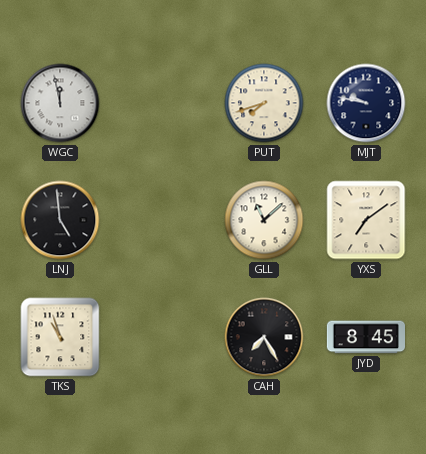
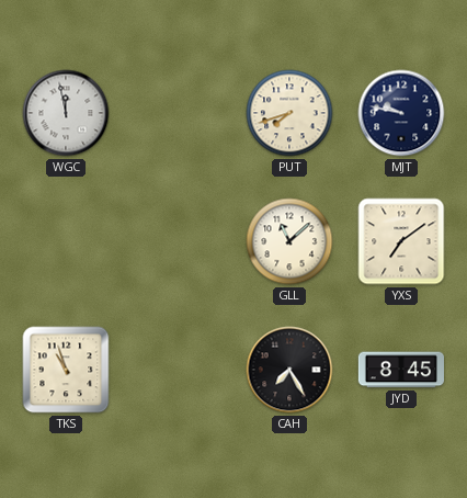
LNJ: 4:59 -> none
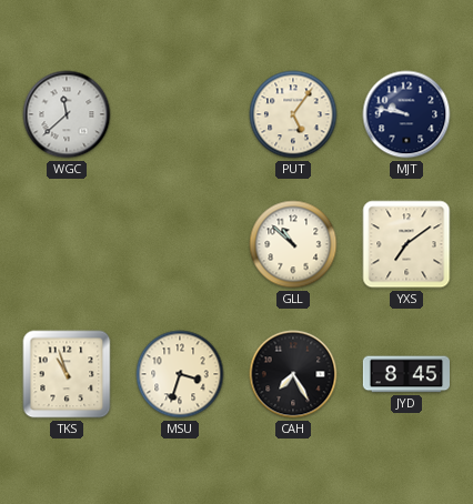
WGC: 11:58 -> 11:38
PUT: 7:42 -> 5:06
GLL: 11:08 -> 10:52
MSU: none -> 3:33
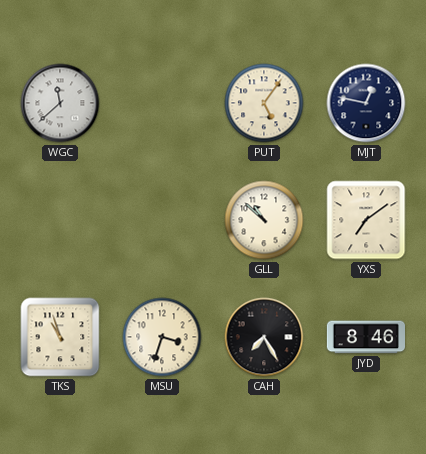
MJT: 9:47 -> 12:47
JYD: 8:45 -> 8:46
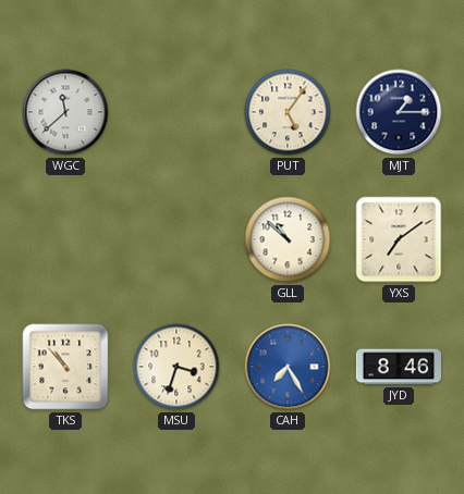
MJT: 12:47 -> 1:15
TKS: 10:57 -> 10:53
CAH dial: black -> blue
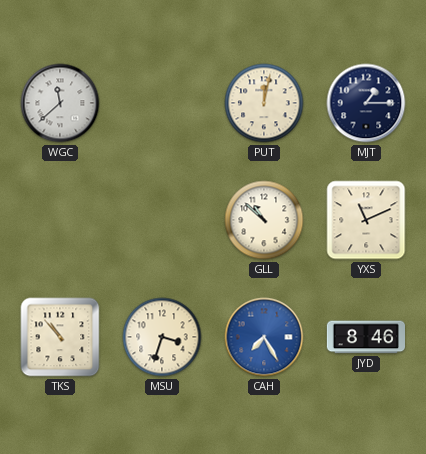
PUT: 5:06 -> 12:02
YXS: 7:09 -> 11:11
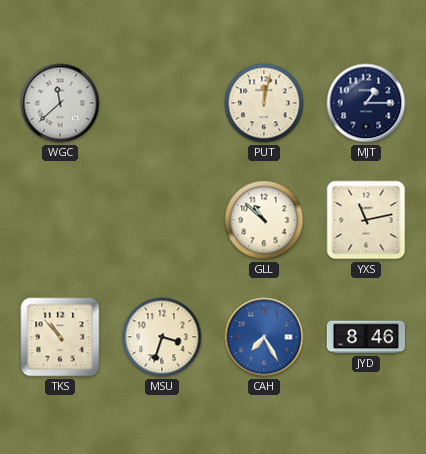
YXS: 11:11 -> 11:13
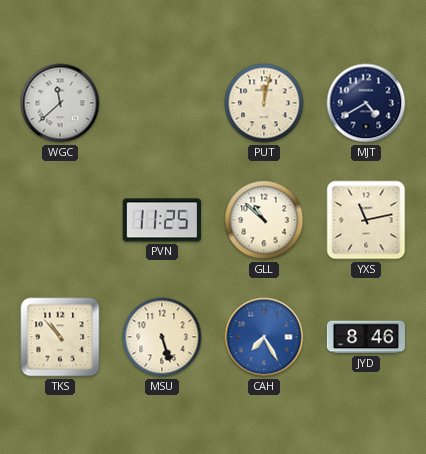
MJT: 1:15 -> 4:40
PVN: none -> 11:25
MSU: 3:33 -> 5:27
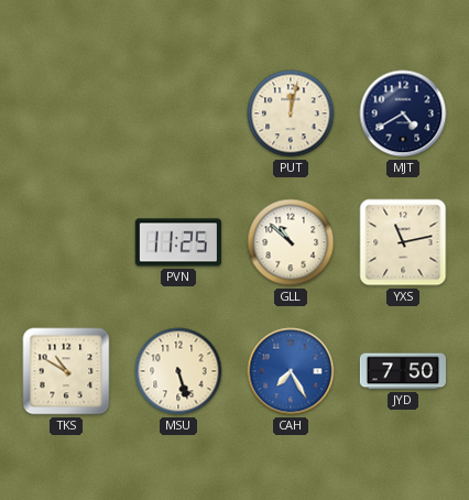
WGC: 11:38 -> none
TKS: 10:53 -> 10:50
JYD: 8:46 -> 7:50
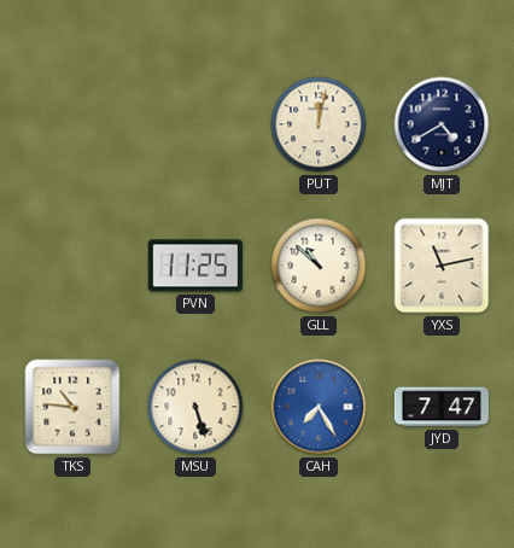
TKS: 10:50 -> 10:46
JYD: 7:50 -> 7:47
